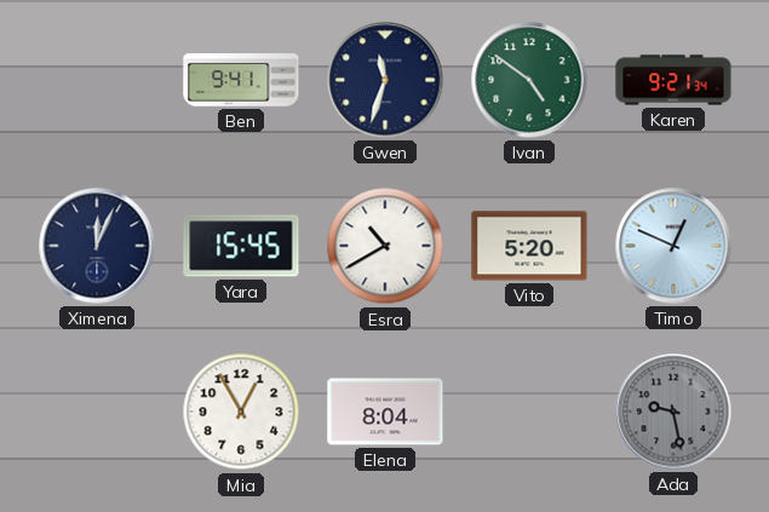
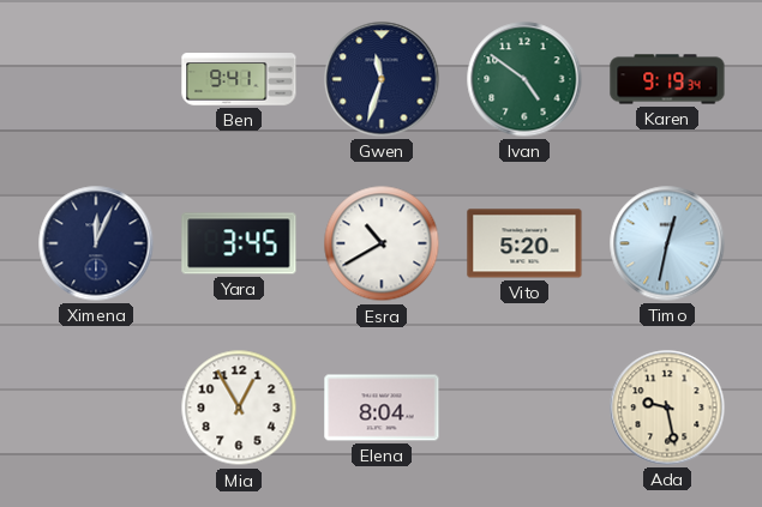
Karen: 9:21 -> 9:19
Yara: 15:45 -> 3:45
Timo: 12:49 -> 12:32
Ada dial: grey -> cream
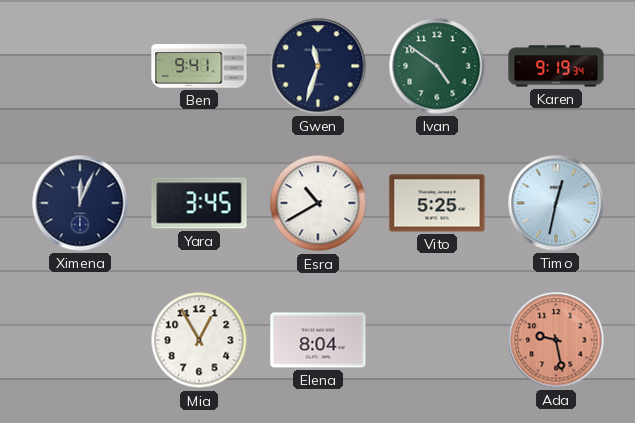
Vito: 5:20 -> 5:25
Ada dial: cream -> salmon
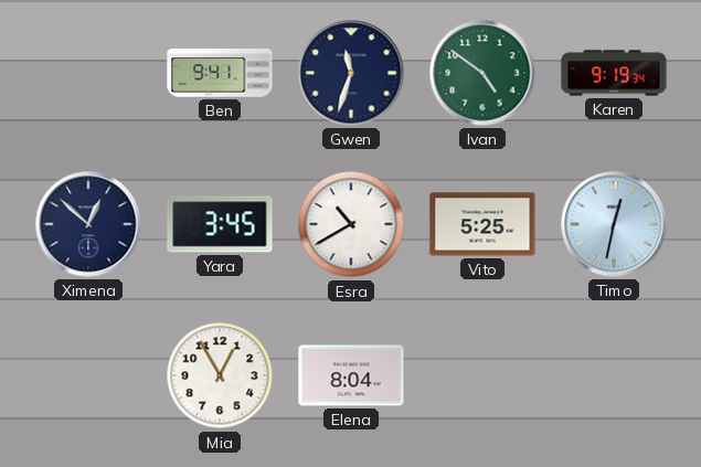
Ximena: 12:04 -> 12:52
Ada: 9:28 -> none
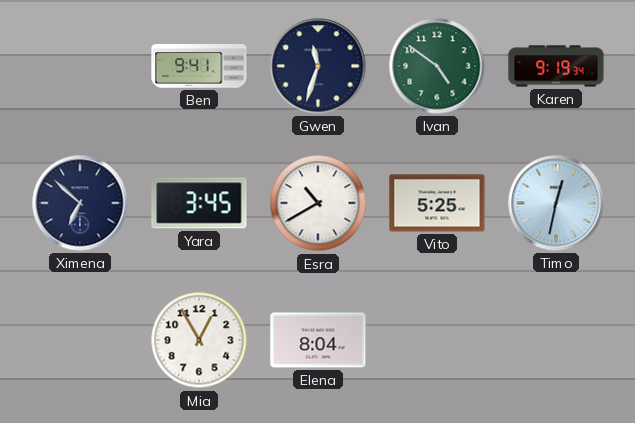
Ximena: 12:52 -> 6:52
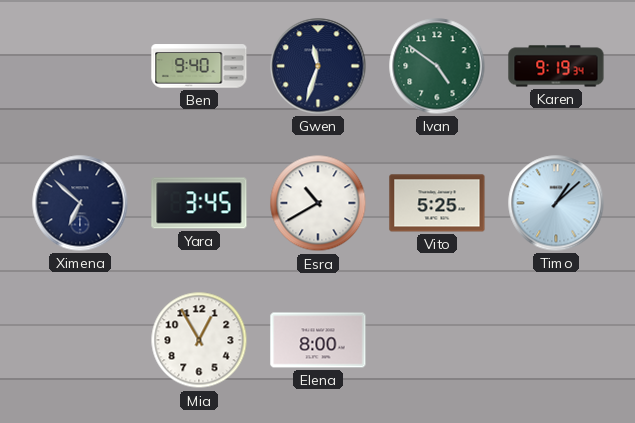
Ben: 9:41 -> 9:40
Timo: 12:32 -> 1:08
Elena: 8:04 -> 8:00
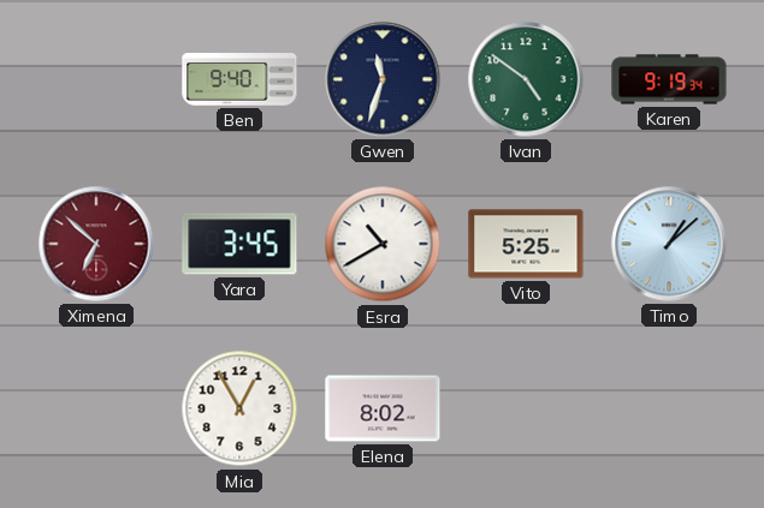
Ximena dial: navy -> burgundy
Elena: 8:00 -> 8:02
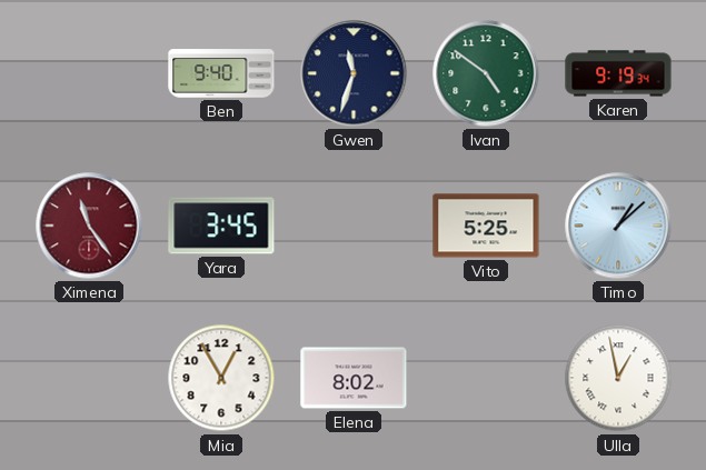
Ximena: 6:52 -> 11:24
Esra: 10:40 -> none
Ulla: none -> 12:58
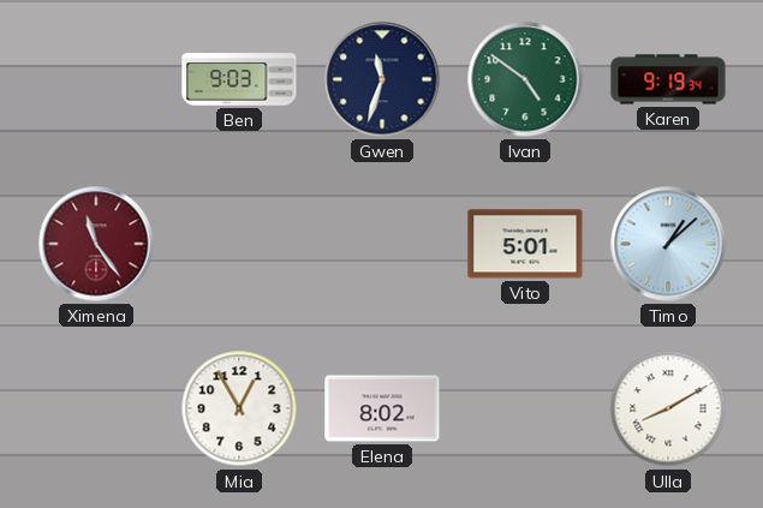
Ben: 9:40 -> 9:03
Yara: 3:45 -> none
Vito: 5:25 -> 5:01
Ulla: 12:58 -> 8:10
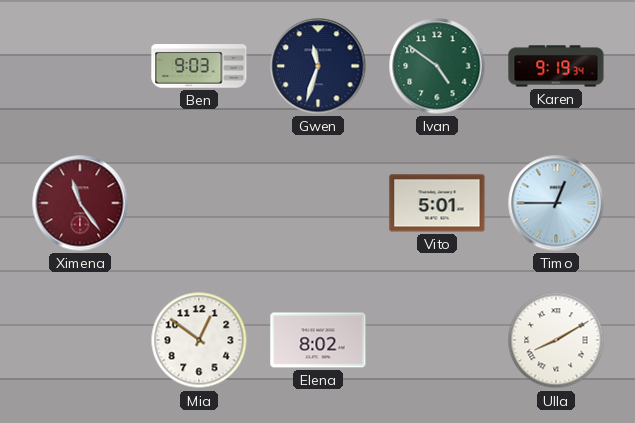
Timo: 1:08 -> 12:45
Mia: 12:55 -> 12:51
